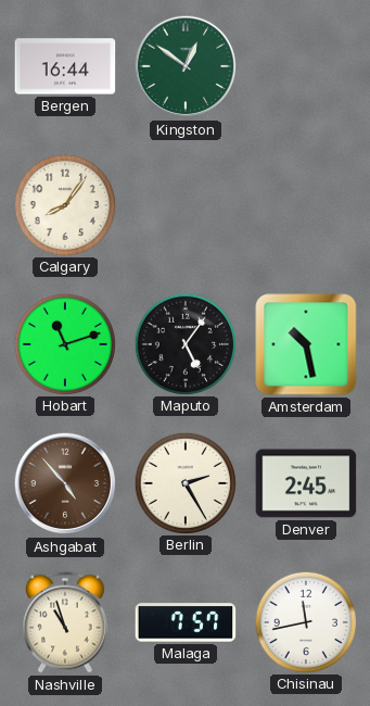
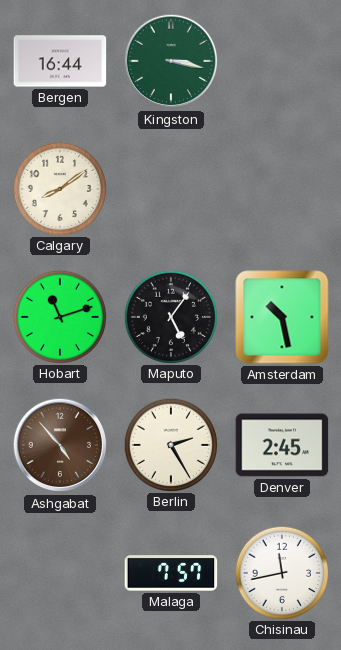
Kingston: 12:51 -> 3:17
Calgary: 8:06 -> 8:09
Nashville: 10:57 -> none
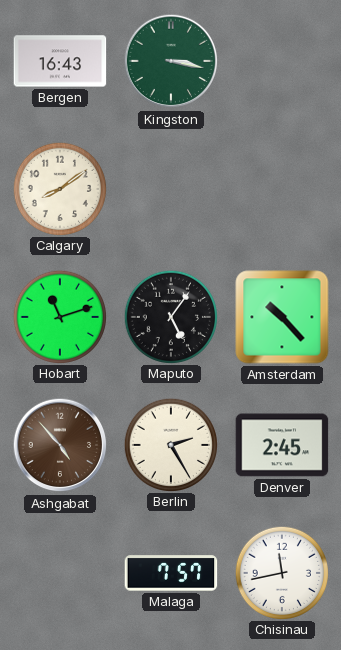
Bergen: 16:44 -> 16:43
Amsterdam: 10:28 -> 10:23
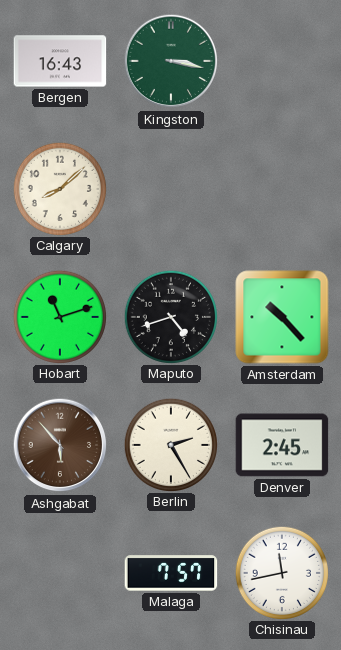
Calgary: 8:09 -> 8:08
Maputo: 5:06 -> 4:42
Ashgabat: 4:53 -> 5:53
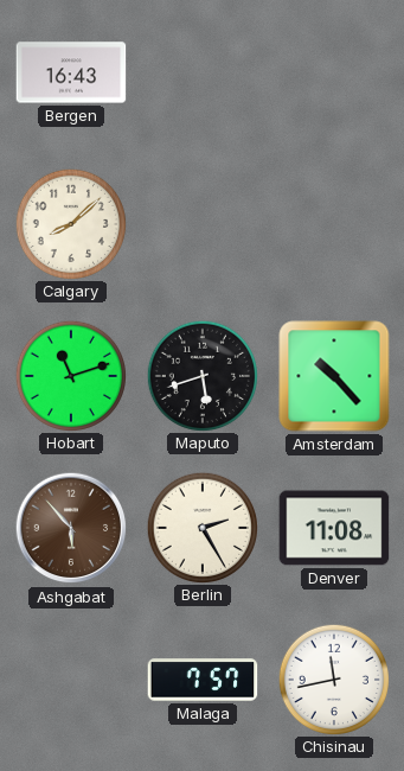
Kingston: 3:17 -> none
Maputo: 4:42 -> 5:42
Denver: 2:45 -> 11:08
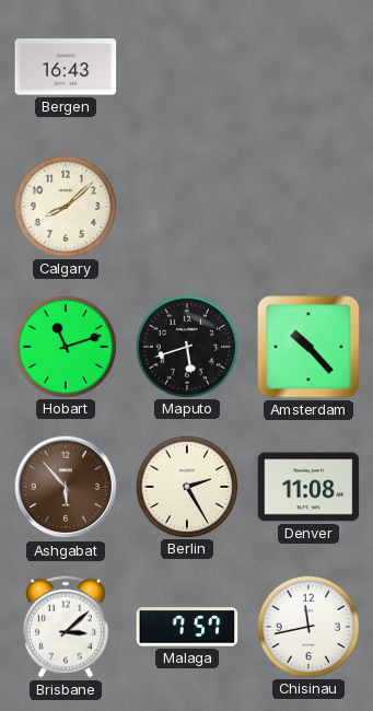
Brisbane: none -> 3:08
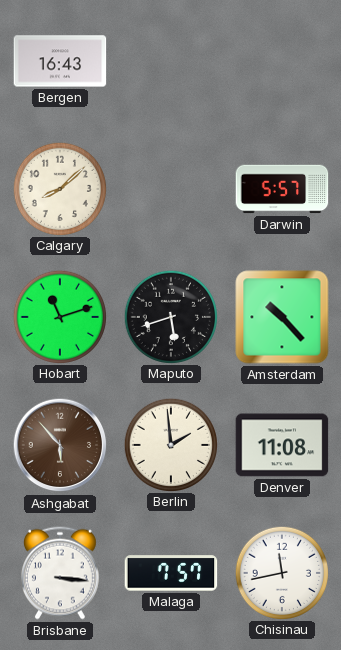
Darwin: none -> 5:57
Berlin: 2:25 -> 1:59
Brisbane: 3:08 -> 3:16
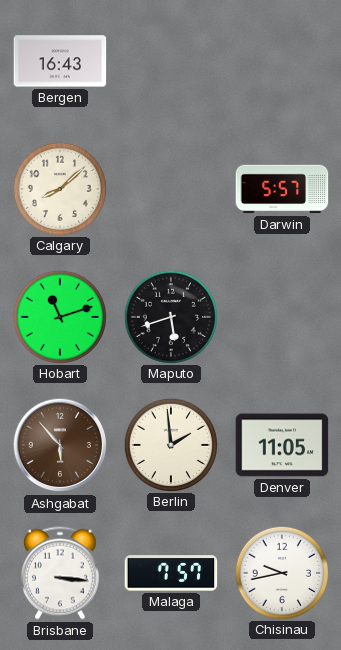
Amsterdam: 10:23 -> none
Denver: 11:08 -> 11:05
Chisinau: 11:43 -> 9:43
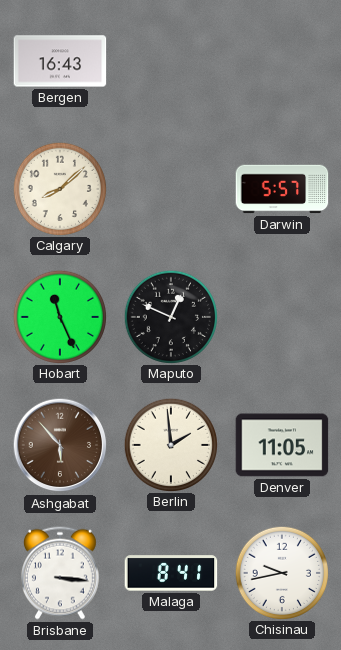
Hobart: 11:12 -> 11:26
Maputo: 5:42 -> 12:49
Malaga: 7:57 -> 8:41
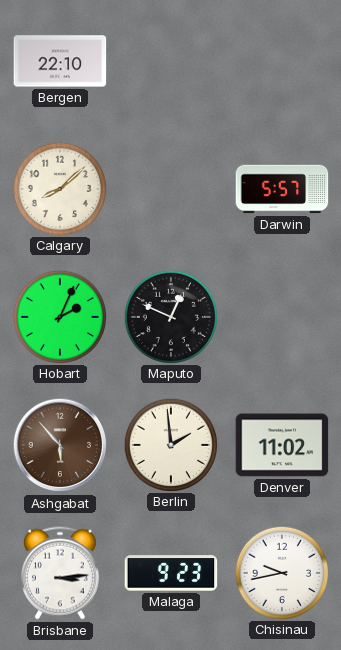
Bergen: 16:43 -> 22:10
Hobart: 11:26 -> 2:04
Denver: 11:05 -> 11:02
Brisbane: 3:16 -> 3:14
Malaga: 8:41 -> 9:23
